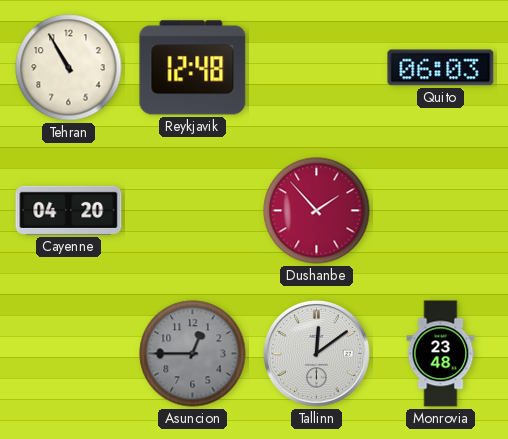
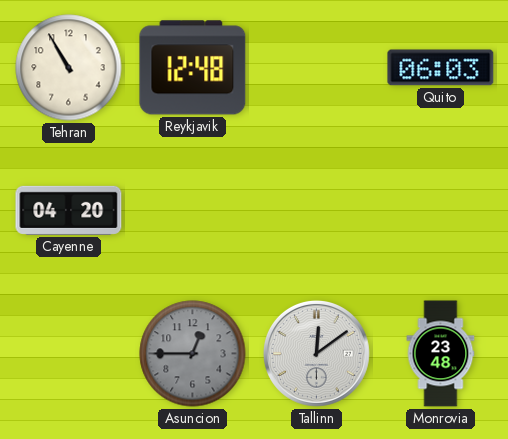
Dushanbe: 1:53 -> none
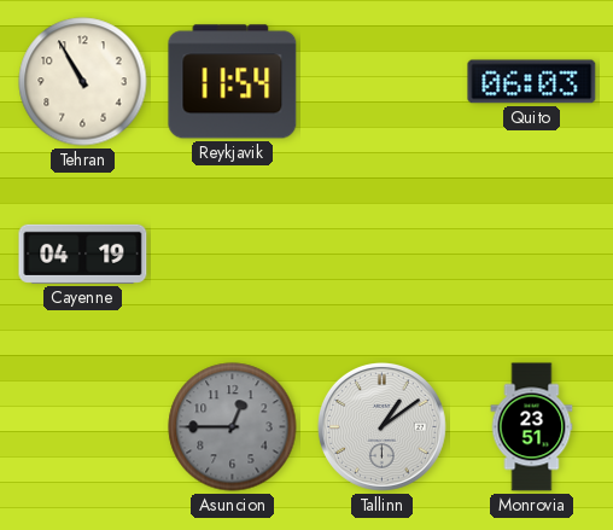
Reykjavik: 12:48 -> 11:54
Cayenne: 04:20 -> 04:19
Tallinn: 12:09 -> 1:09
Monrovia: 23:48 -> 23:51
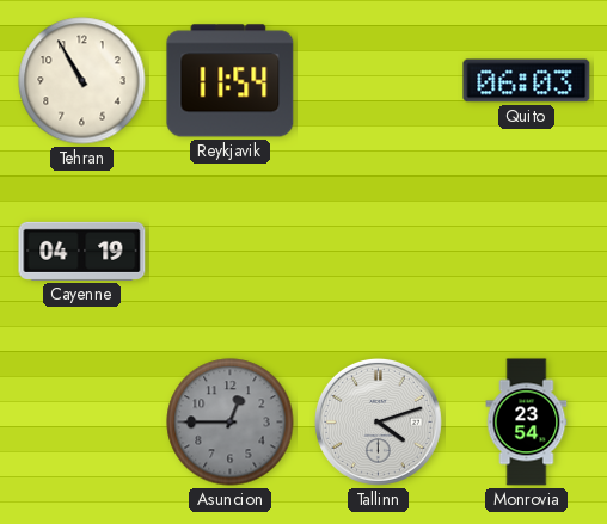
Tallinn: 1:09 -> 4:12
Monrovia: 23:51 -> 23:54
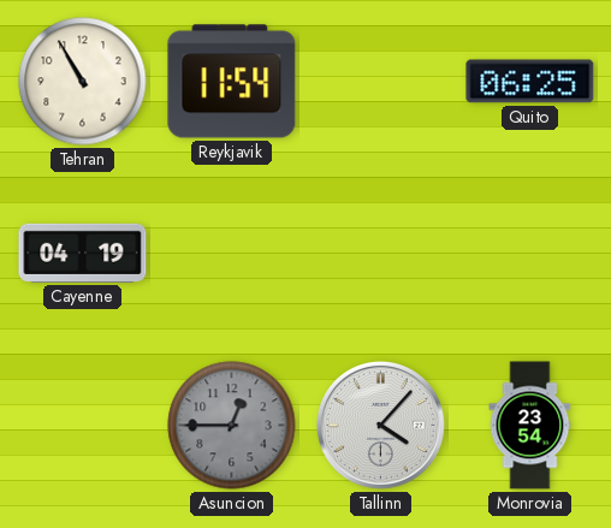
Quito: 06:03 -> 06:25
Tallinn: 4:12 -> 4:07
